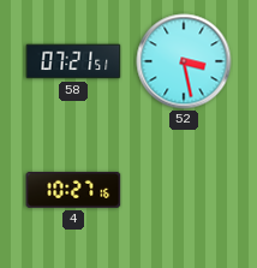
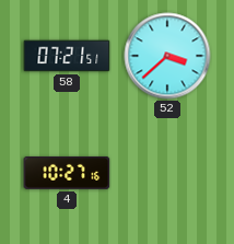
52: 3:28 -> 3:38
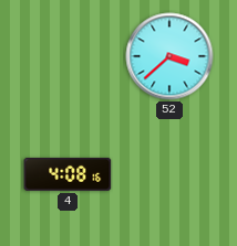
58: 07:21 -> none
4: 10:27 -> 4:08
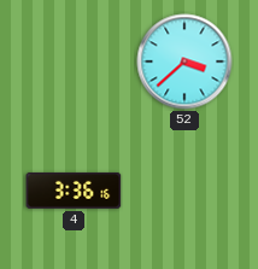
4: 4:08 -> 3:36
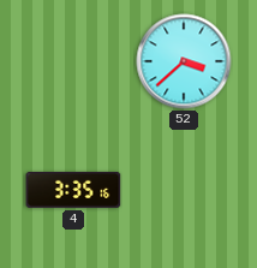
4: 3:36 -> 3:35
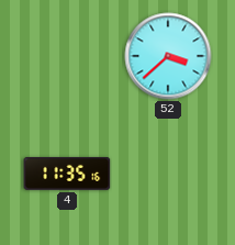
4: 3:35 -> 11:35
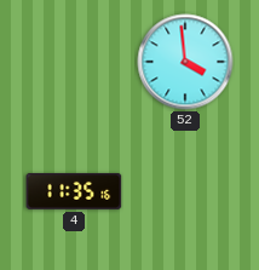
52: 3:38 -> 3:59
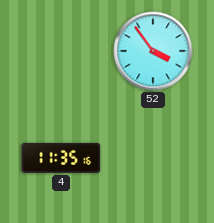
52: 3:59 -> 3:54
